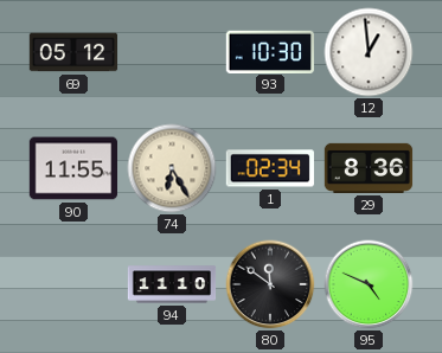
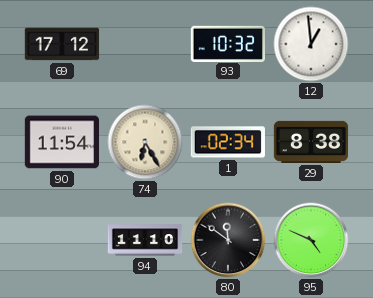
69: 05:12 -> 17:12
93: 10:30 -> 10:32
90: 11:55 -> 11:54
29: 8:36 -> 8:38
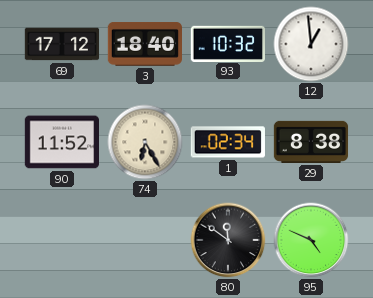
3: none -> 18:40
90: 11:54 -> 11:52
94: 11:10 -> none
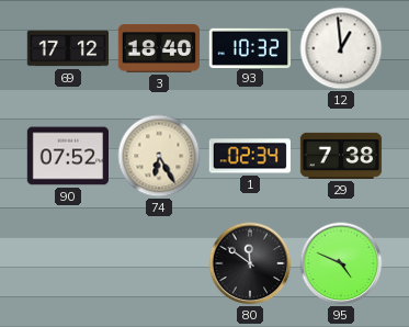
90: 11:52 -> 07:52
29: 8:38 -> 7:38
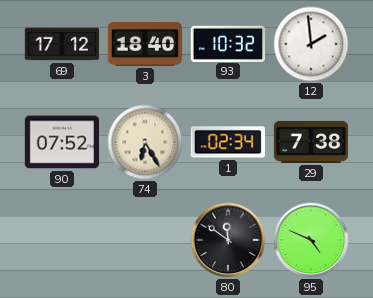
12: 12:59 -> 1:59
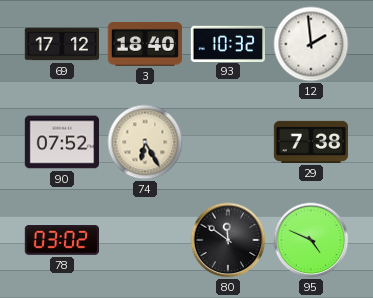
1: 02:34 -> none
78: none -> 03:02
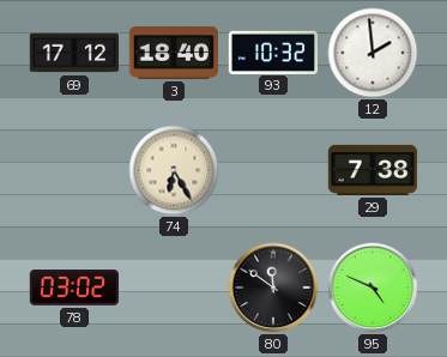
90: 07:52 -> none
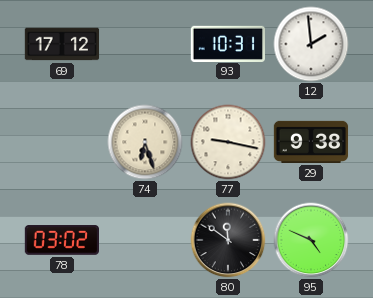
3: 18:40 -> none
93: 10:32 -> 10:31
74: 6:25 -> 6:27
77: none -> 9:17
29: 7:38 -> 9:38
